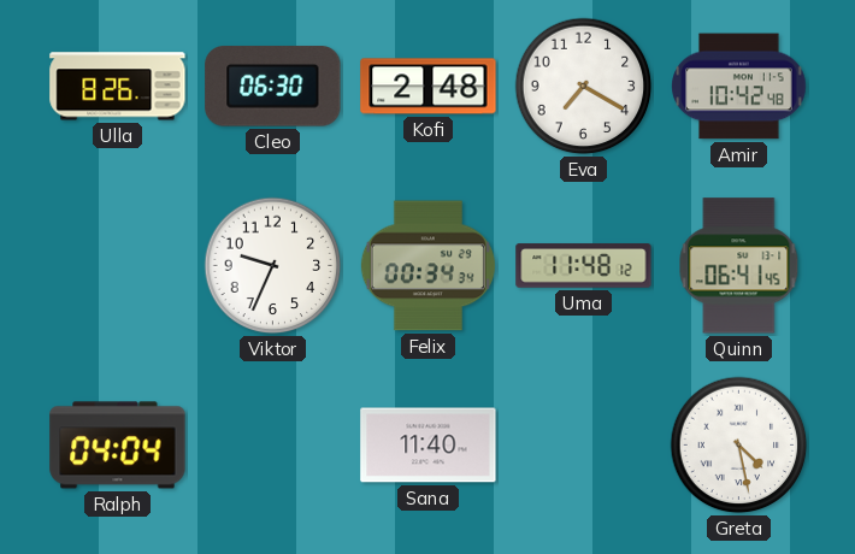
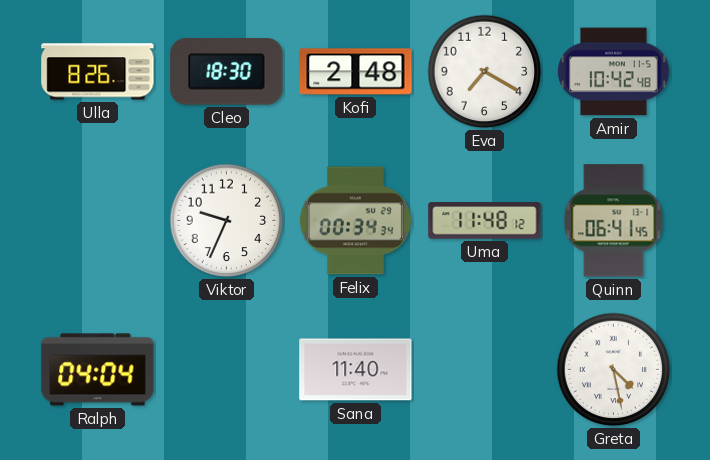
Cleo: 06:30 -> 18:30
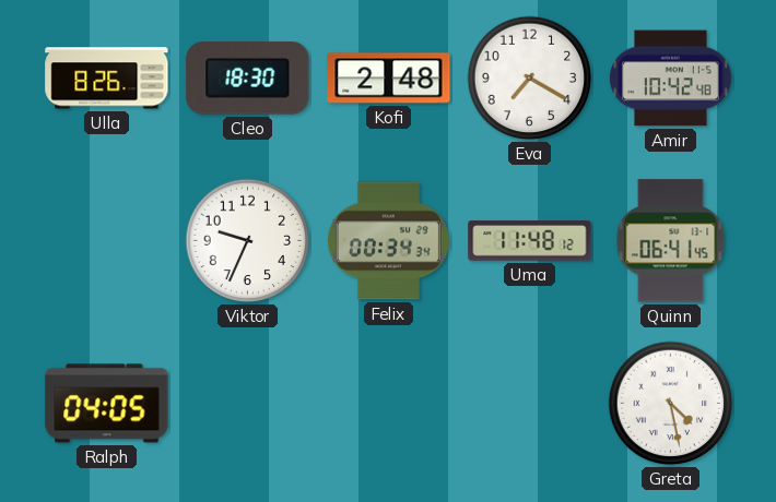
Ralph: 04:04 -> 04:05
Sana: 11:40 -> none
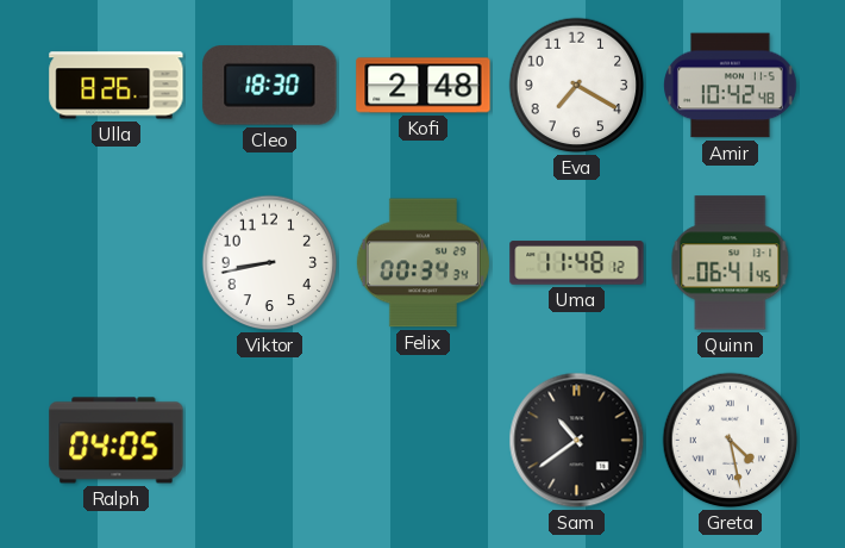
Viktor: 9:34 -> 8:43
Sam: none -> 10:39
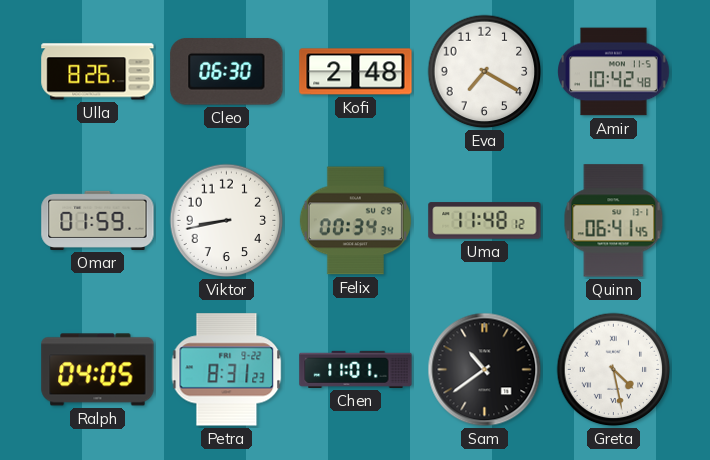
Cleo: 18:30 -> 06:30
Omar: none -> 01:59
Petra: none -> 8:31
Chen: none -> 11:01
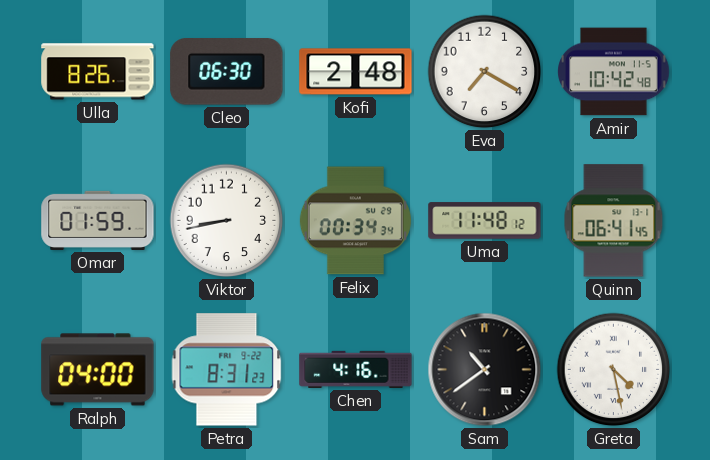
Ralph: 04:05 -> 04:00
Chen: 11:01 -> 4:16
